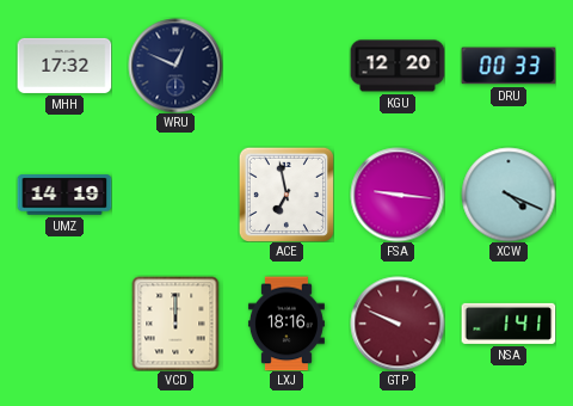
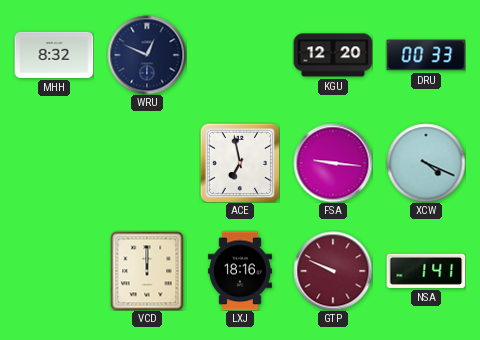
MHH: 17:32 -> 8:32
UMZ: 14:19 -> none
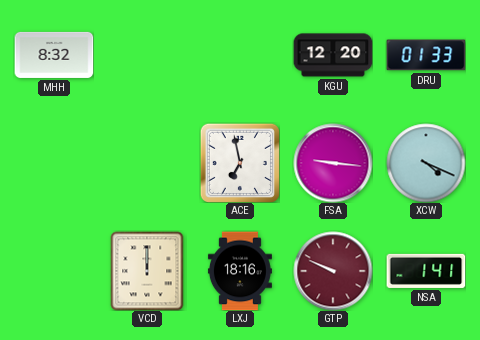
WRU: 12:49 -> none
DRU: 00:33 -> 01:33
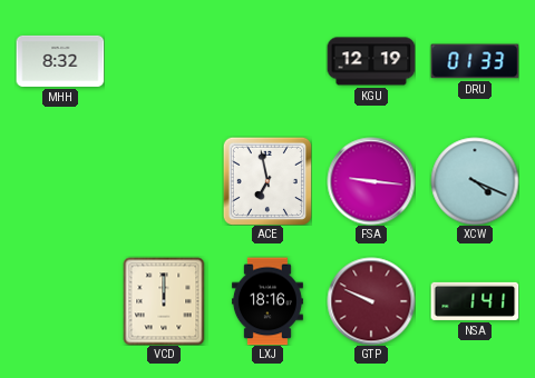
KGU: 12:20 -> 12:19
